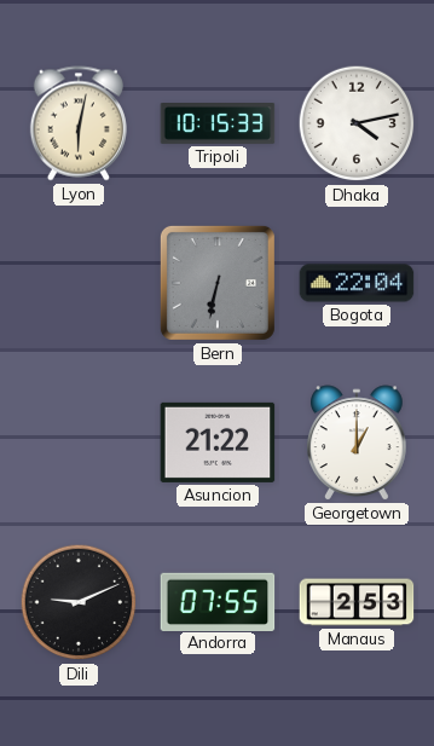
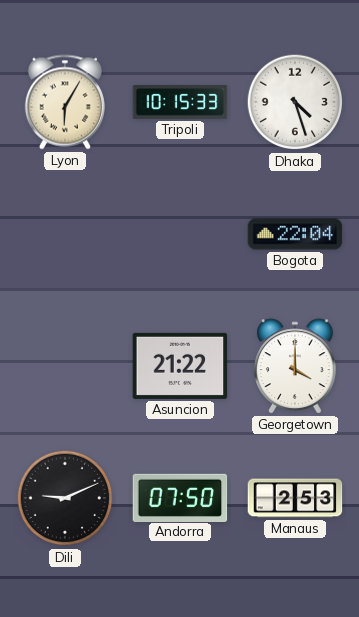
Lyon: 6:02 -> 6:05
Dhaka: 4:13 -> 4:27
Bern: 6:32 -> none
Georgetown: 1:00 -> 4:00
Andorra: 07:55 -> 07:50
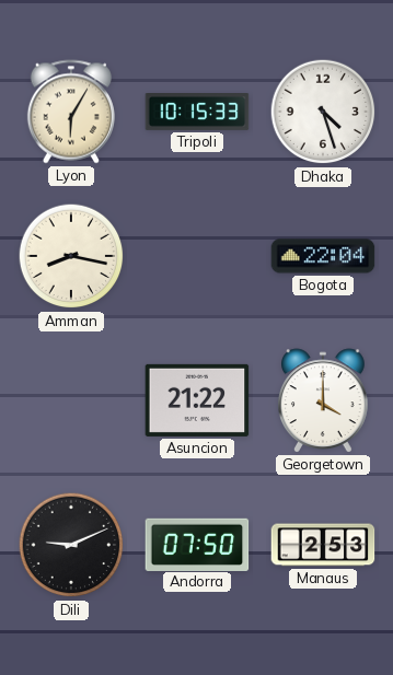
Amman: none -> 8:17
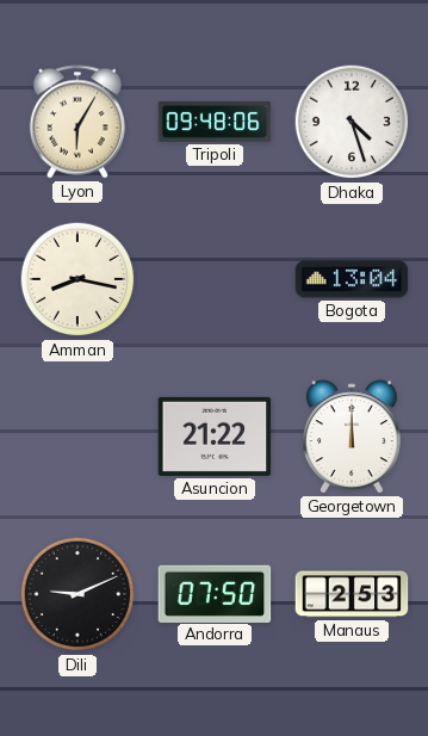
Tripoli: 10:15 -> 09:48
Bogota: 22:04 -> 13:04
Georgetown: 4:00 -> 12:00
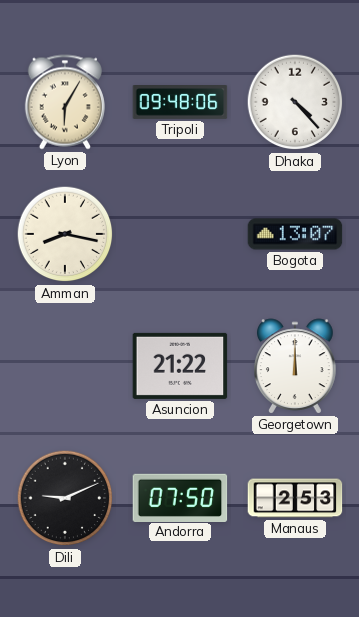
Dhaka: 4:27 -> 4:23
Bogota: 13:04 -> 13:07
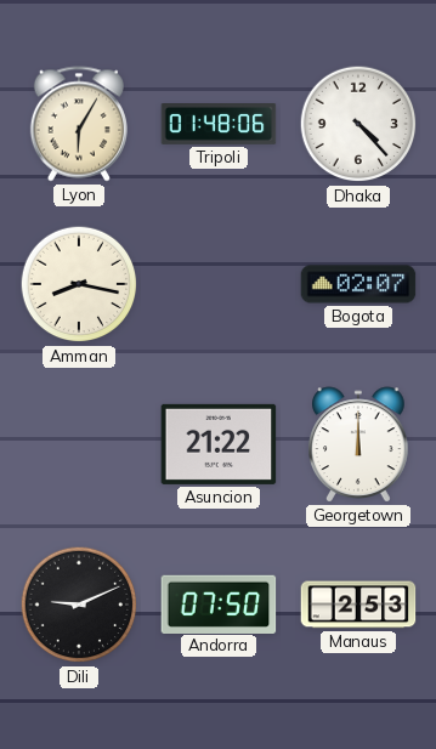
Tripoli: 09:48 -> 01:48
Bogota: 13:07 -> 02:07
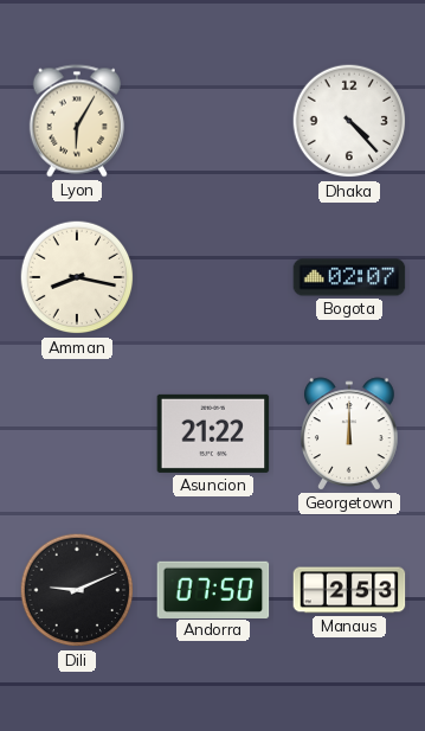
Tripoli: 01:48 -> none
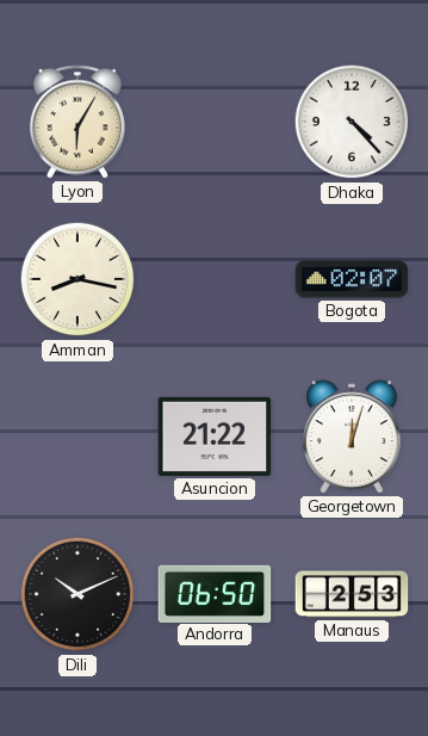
Georgetown: 12:00 -> 12:03
Dili: 9:11 -> 10:11
Andorra: 07:50 -> 06:50
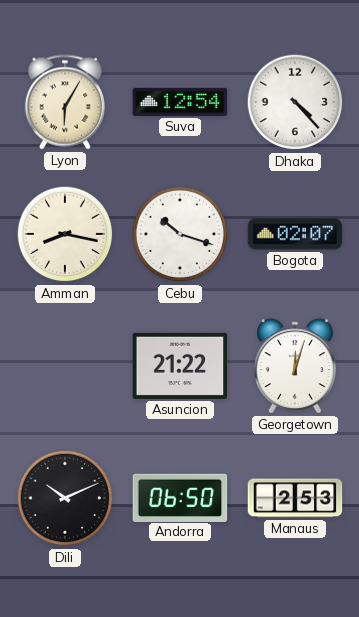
Suva: none -> 12:54
Cebu: none -> 10:18
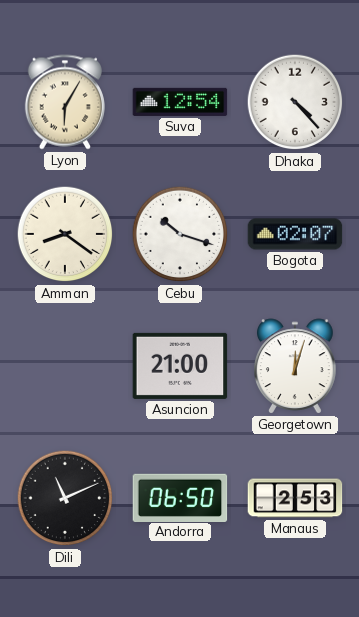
Amman: 8:17 -> 8:21
Asuncion: 21:22 -> 21:00
Dili: 10:11 -> 11:11
